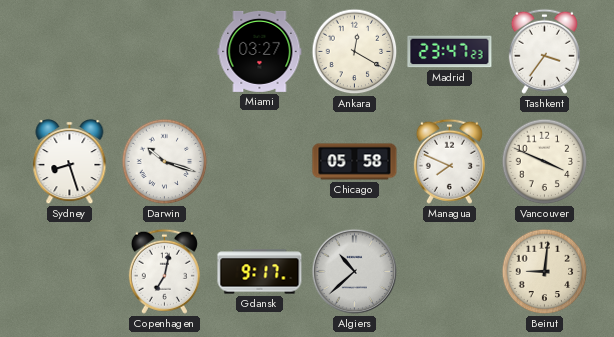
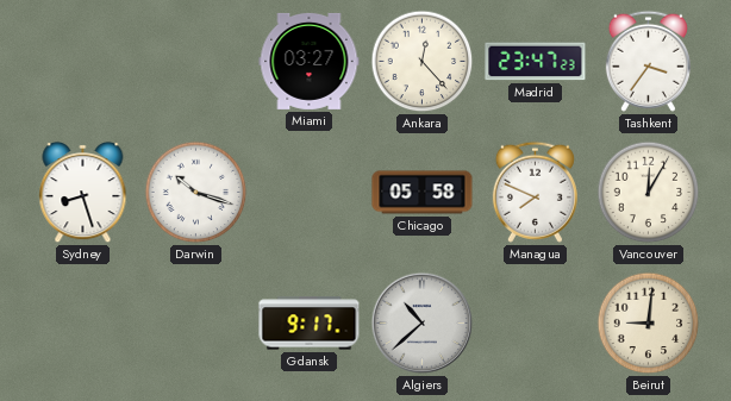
Ankara: 12:20 -> 12:23
Vancouver: 3:49 -> 12:05
Copenhagen: 7:02 -> none
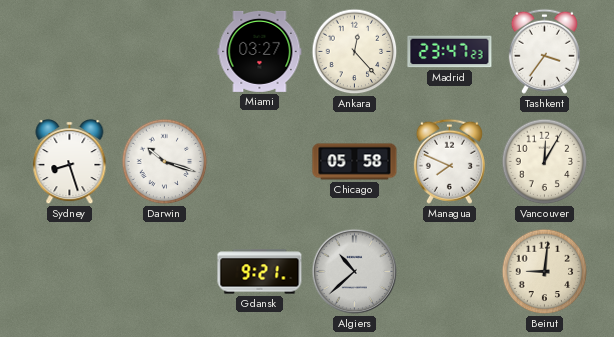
Gdansk: 9:17 -> 9:21
